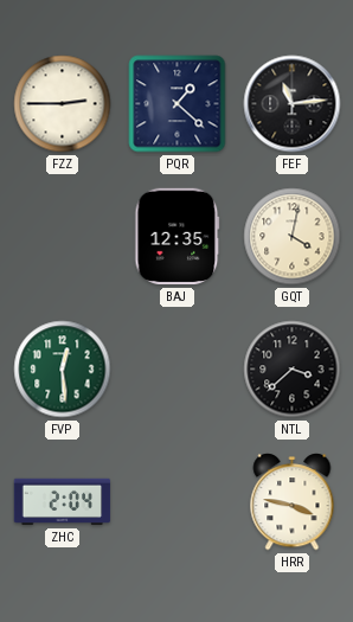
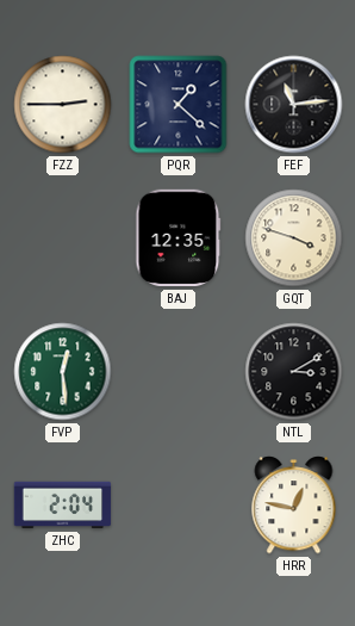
GQT: 4:02 -> 3:48
NTL: 3:38 -> 3:10
HRR: 3:47 -> 12:47
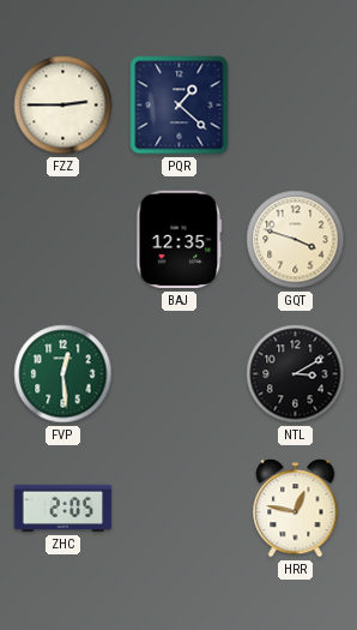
FEF: 11:14 -> none
ZHC: 2:04 -> 2:05
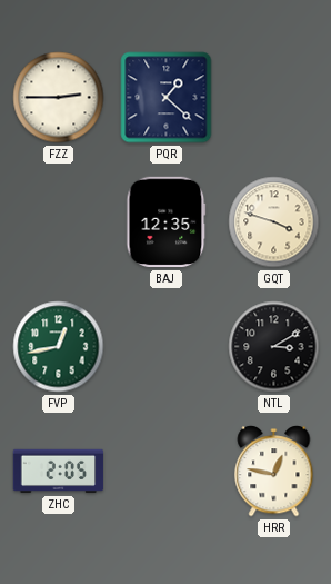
FVP: 12:29 -> 12:43
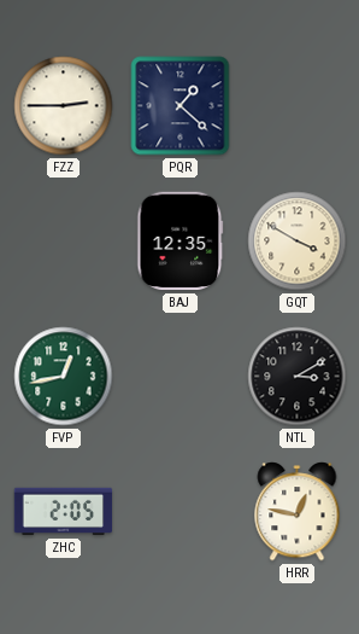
GQT: 3:48 -> 3:50
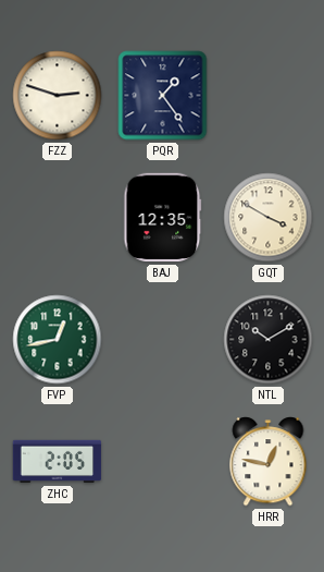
FZZ: 2:45 -> 2:48
PQR: 1:22 -> 1:24
NTL: 3:10 -> 10:10
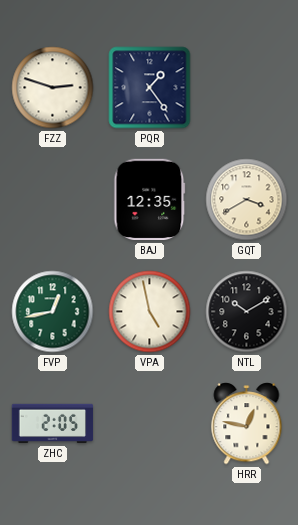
GQT: 3:50 -> 3:40
VPA: none -> 4:58
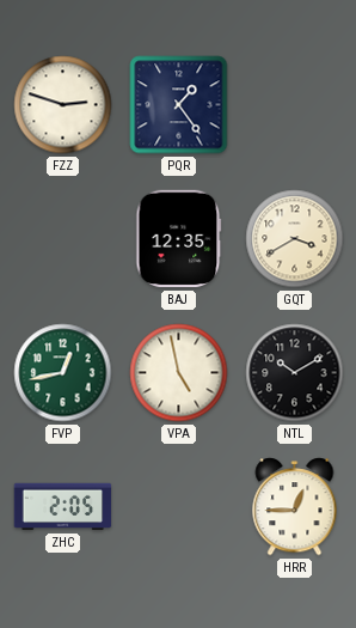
HRR: 12:47 -> 12:45
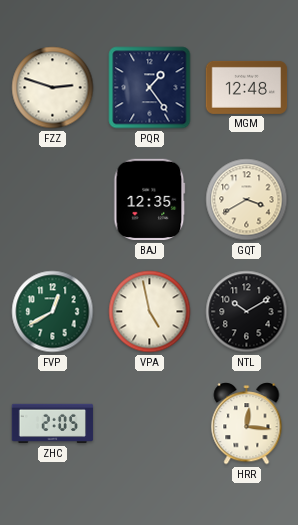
MGM: none -> 12:48
FVP: 12:43 -> 12:40
HRR: 12:45 -> 12:16
